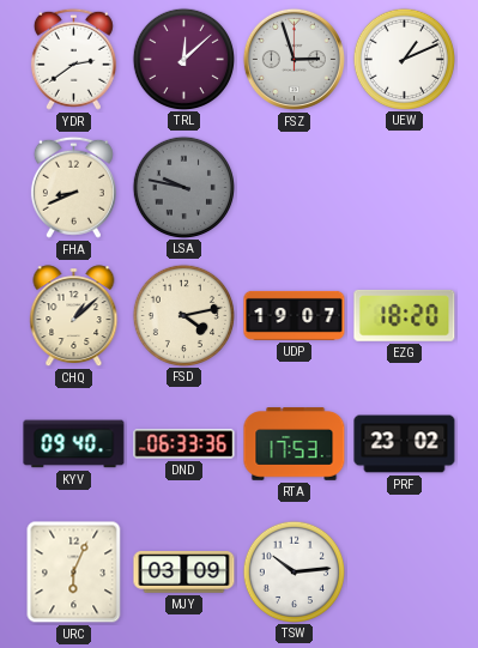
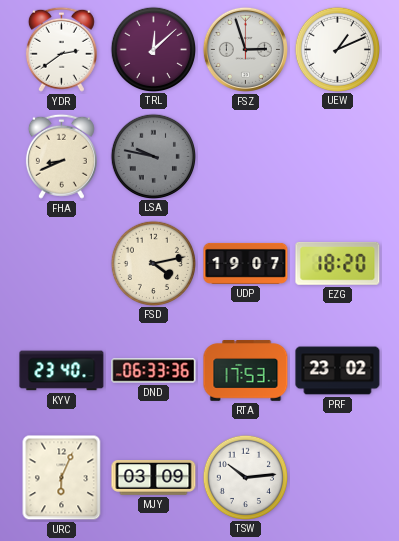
CHQ: 1:08 -> none
KYV: 09:40 -> 23:40
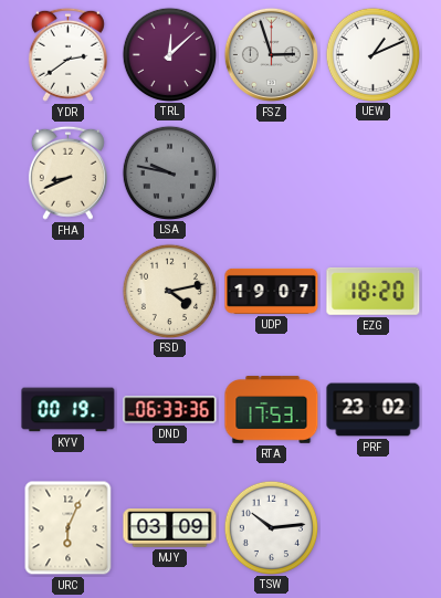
KYV: 23:40 -> 00:19
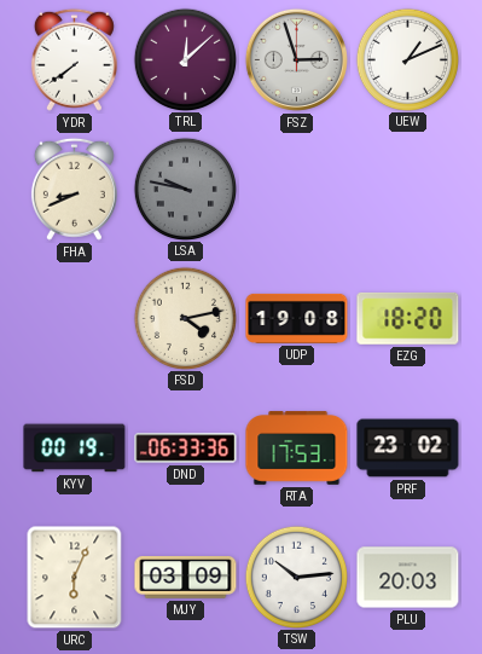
YDR: 2:39 -> 7:39
UDP: 19:07 -> 19:08
PLU: none -> 20:03
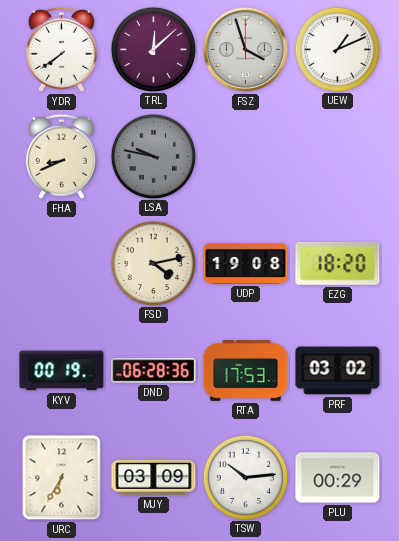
FSZ: 2:57 -> 3:57
DND: 06:33 -> 06:28
PRF: 23:02 -> 03:02
URC: 6:04 -> 6:35
PLU: 20:03 -> 00:29
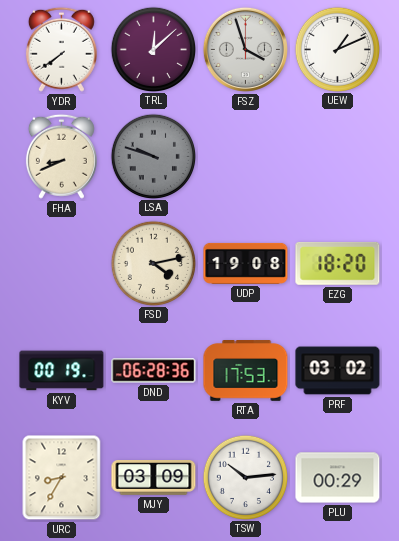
LSA: 9:47 -> 9:48
URC: 6:35 -> 8:35
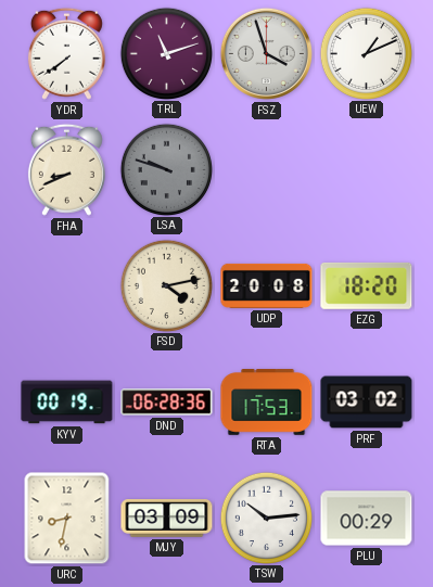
TRL: 12:08 -> 11:12
UDP: 19:08 -> 20:08
URC: 8:35 -> 8:32
